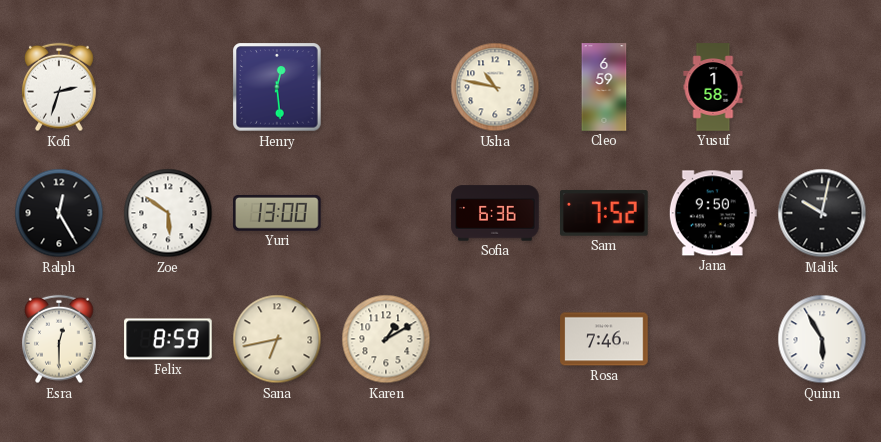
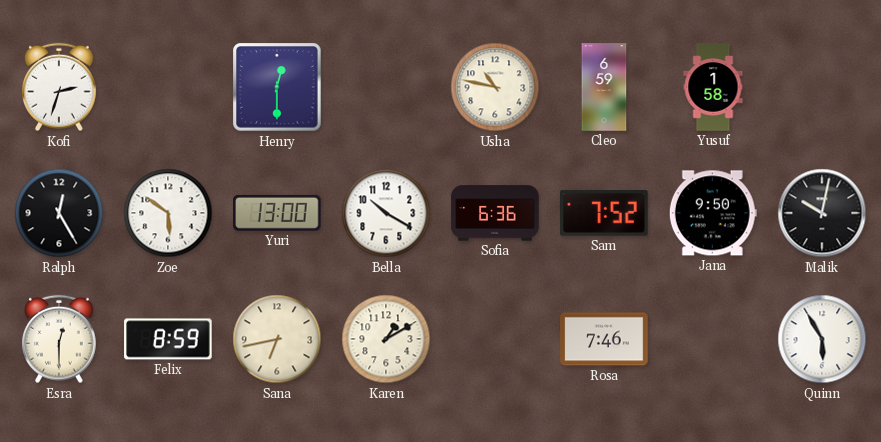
Henry: 12:29 -> 12:30
Bella: none -> 10:20
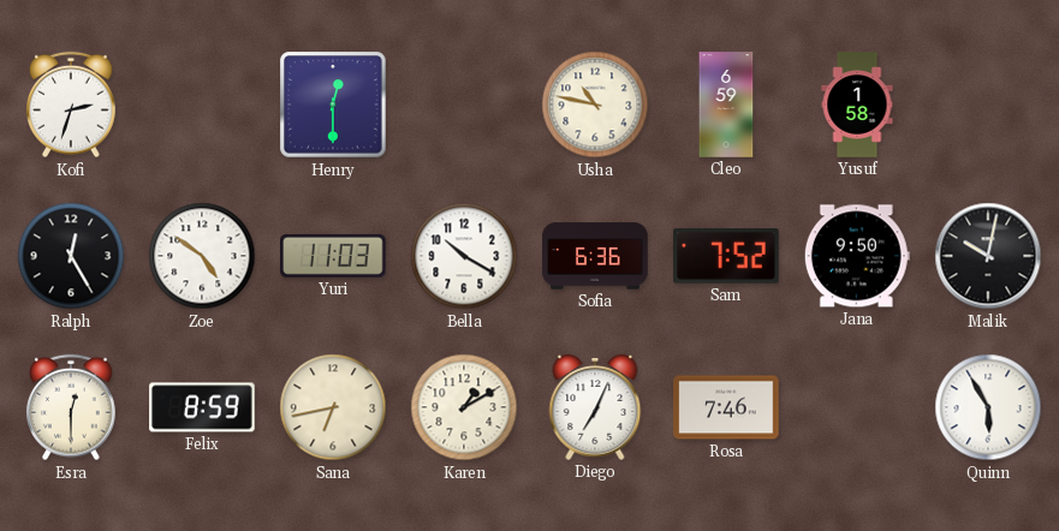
Zoe: 5:51 -> 4:51
Yuri: 13:00 -> 11:03
Diego: none -> 7:04
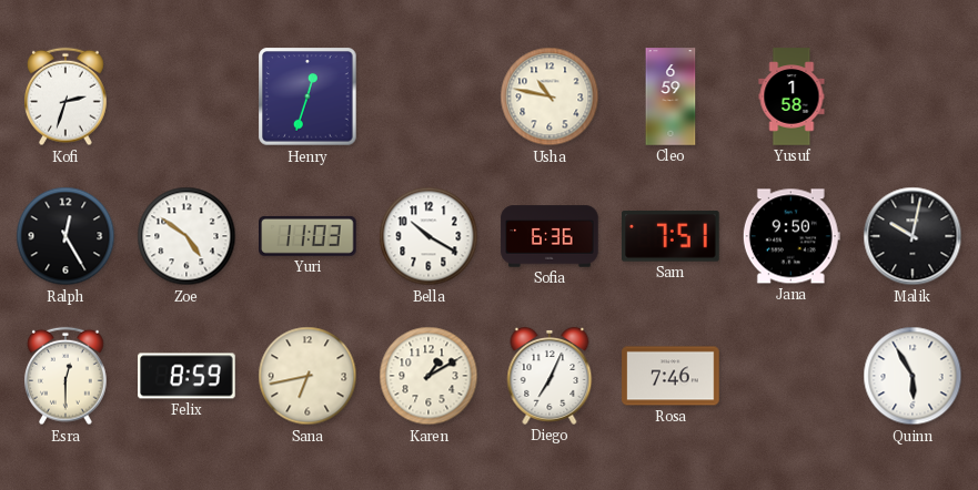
Henry: 12:30 -> 12:33
Sam: 7:52 -> 7:51
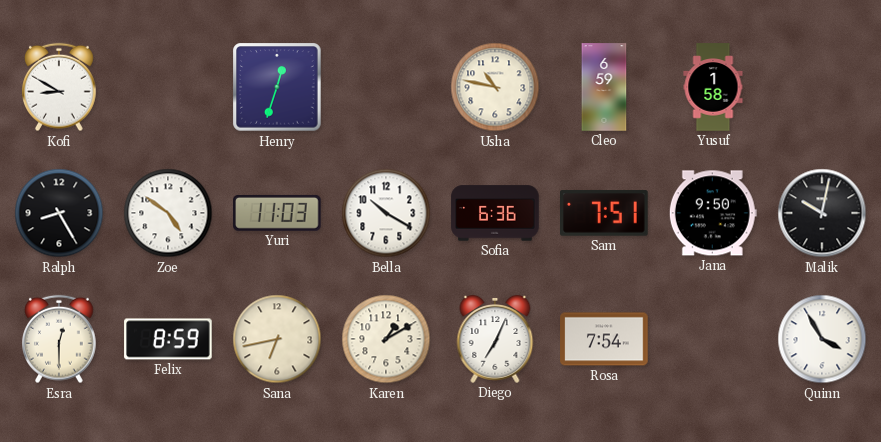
Kofi: 2:33 -> 8:50
Ralph: 12:25 -> 8:25
Rosa: 7:46 -> 7:54
Quinn: 5:55 -> 3:55
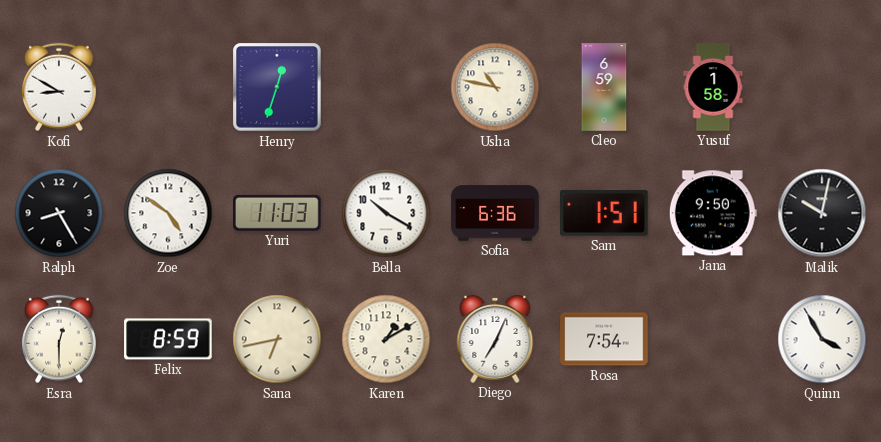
Sam: 7:51 -> 1:51
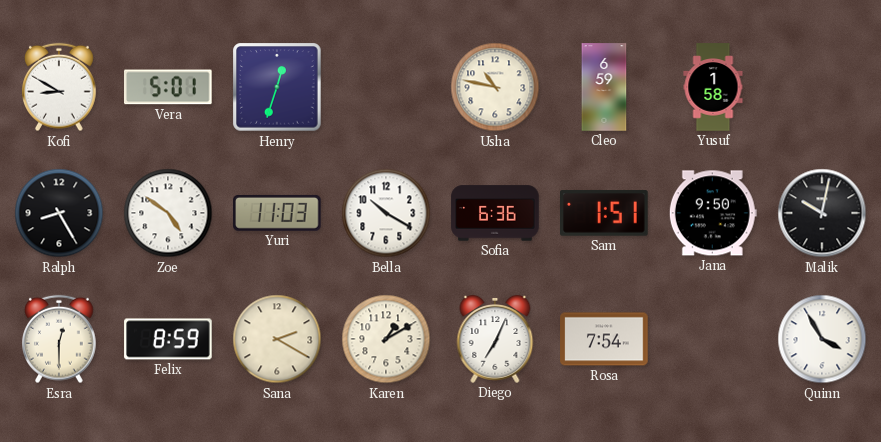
Vera: none -> 5:01
Sana: 6:43 -> 2:20
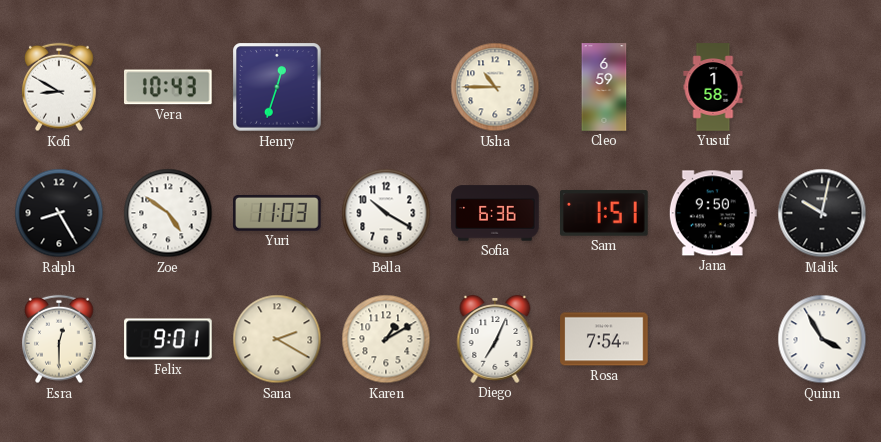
Vera: 5:01 -> 10:43
Usha: 10:47 -> 10:45
Felix: 8:59 -> 9:01
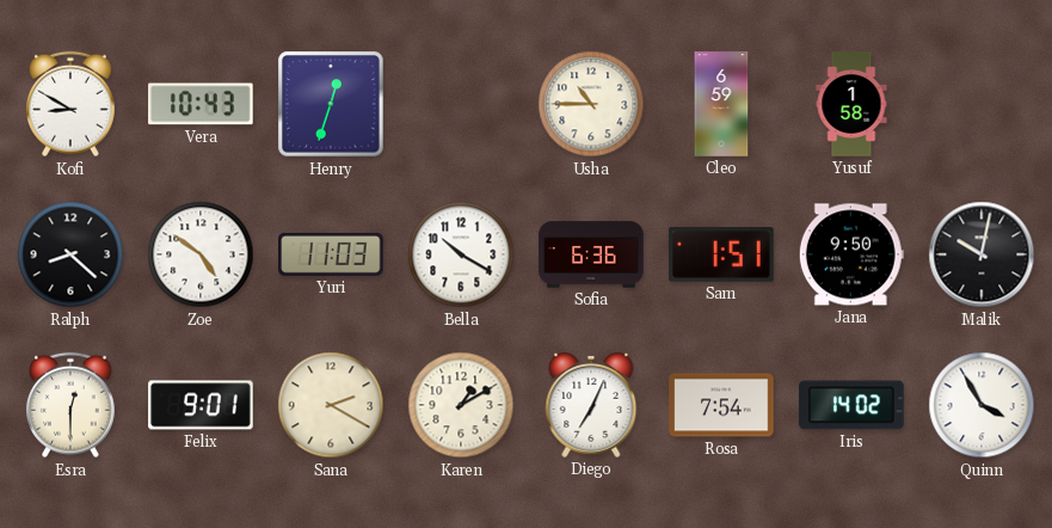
Ralph: 8:25 -> 8:22
Iris: none -> 14:02
